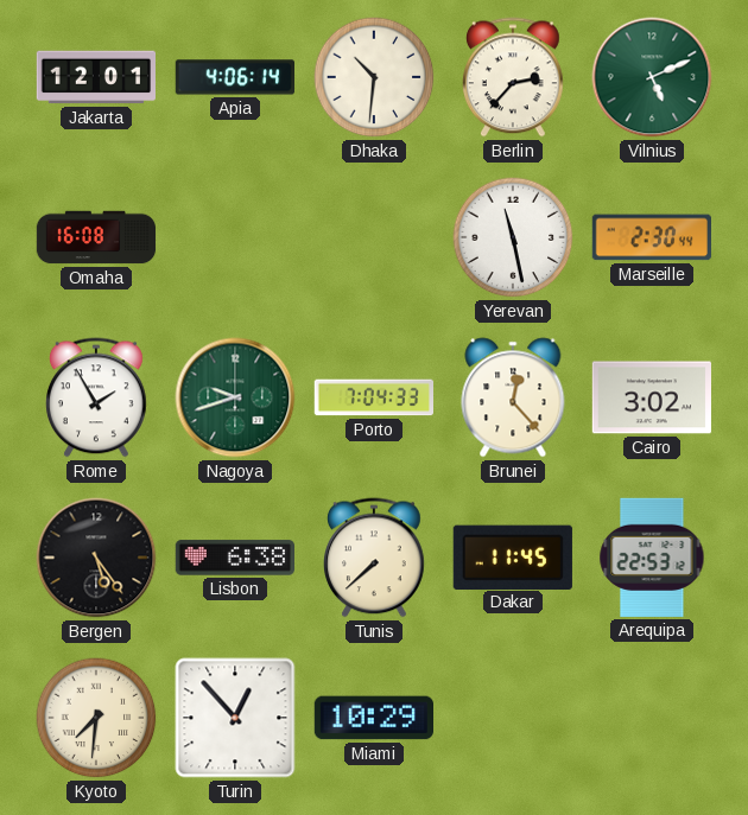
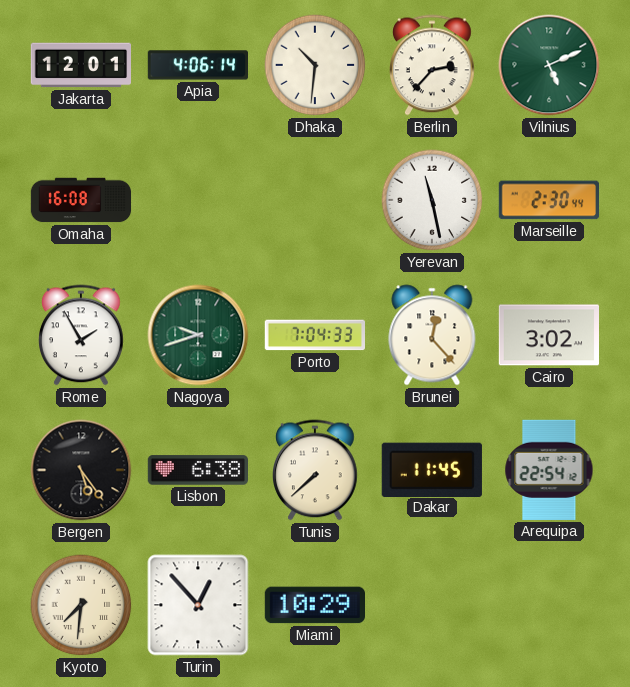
Arequipa: 22:53 -> 22:54
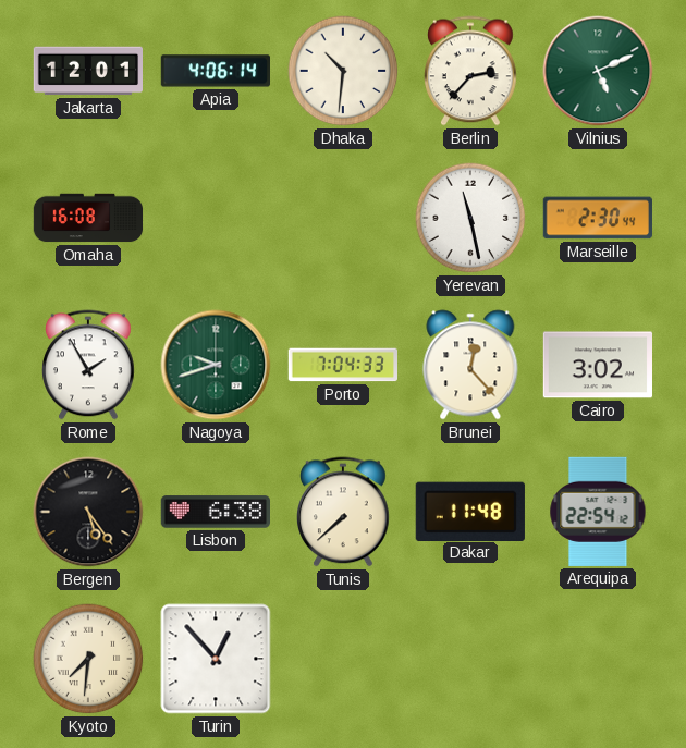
Dakar: 11:45 -> 11:48
Miami: 10:29 -> none
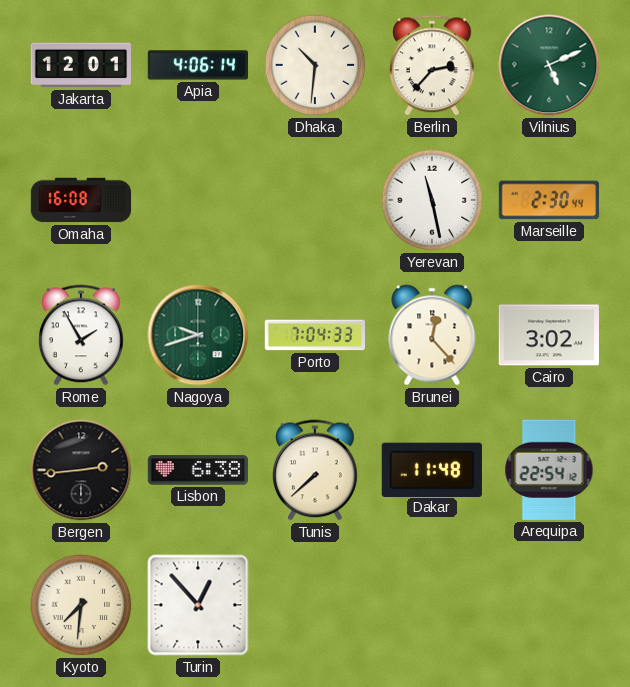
Bergen: 5:24 -> 2:44
